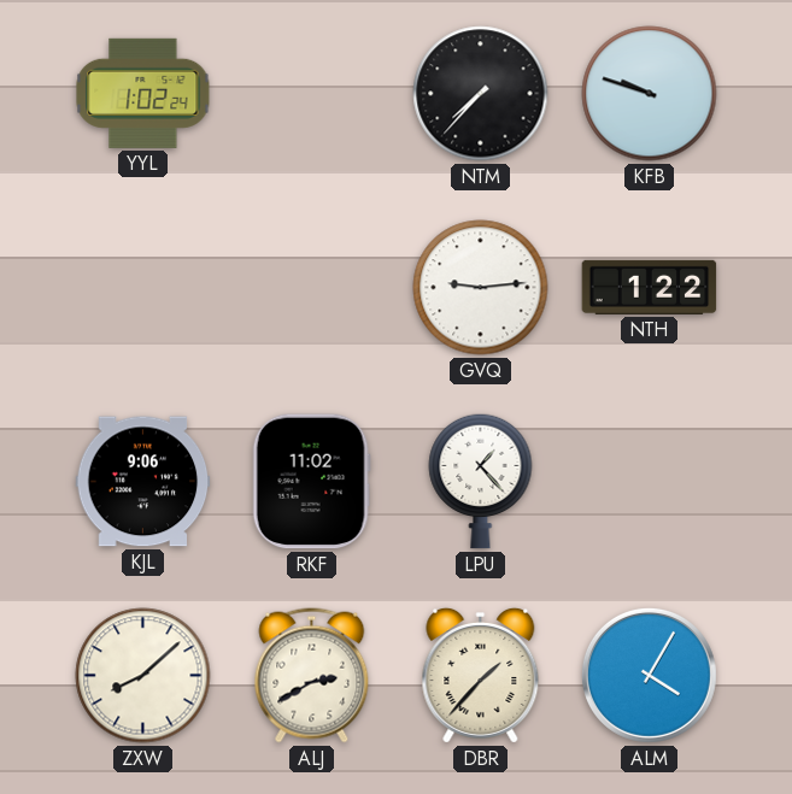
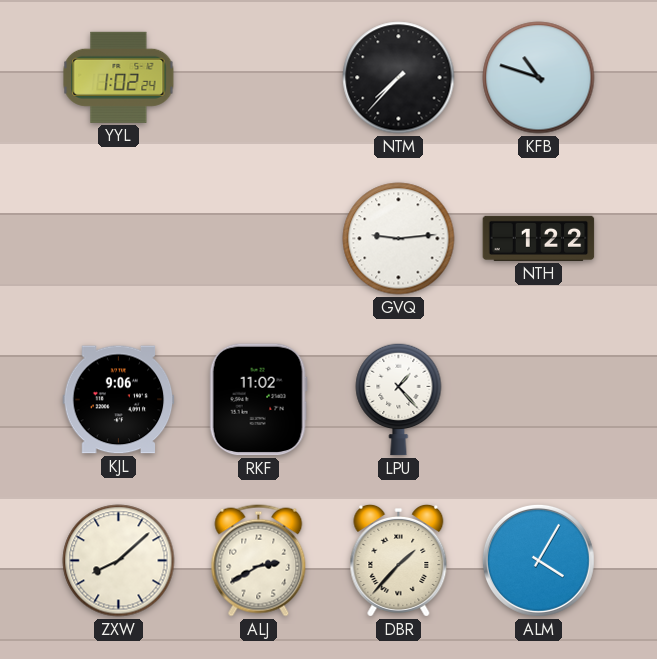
KFB: 9:48 -> 10:48
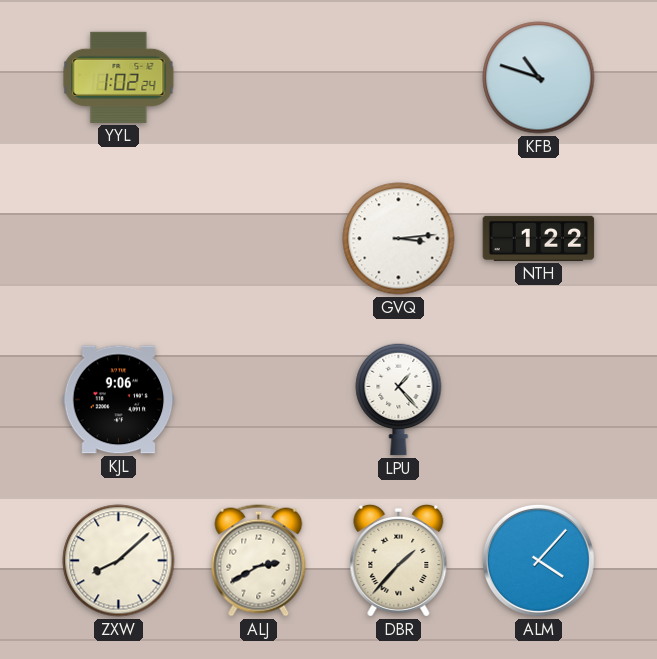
NTM: 7:37 -> none
GVQ: 9:14 -> 3:14
RKF: 11:02 -> none
ALM: 4:05 -> 4:07
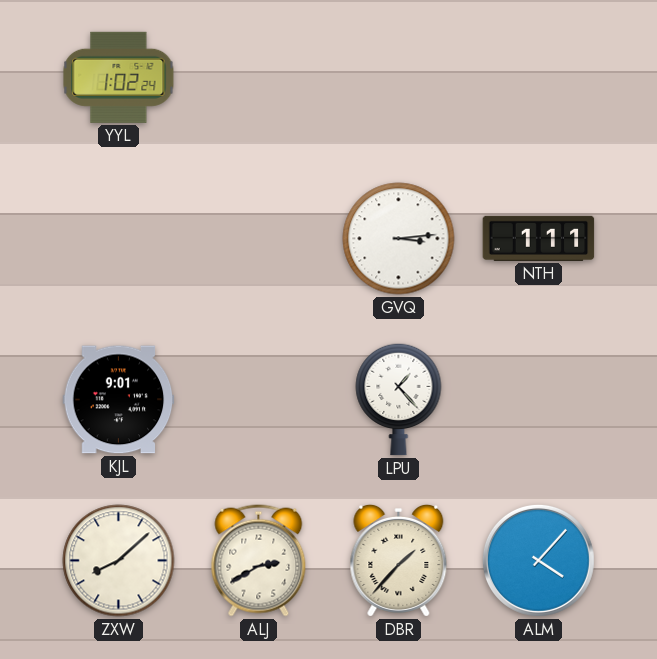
KFB: 10:48 -> none
NTH: 1:22 -> 1:11
KJL: 9:06 -> 9:01
